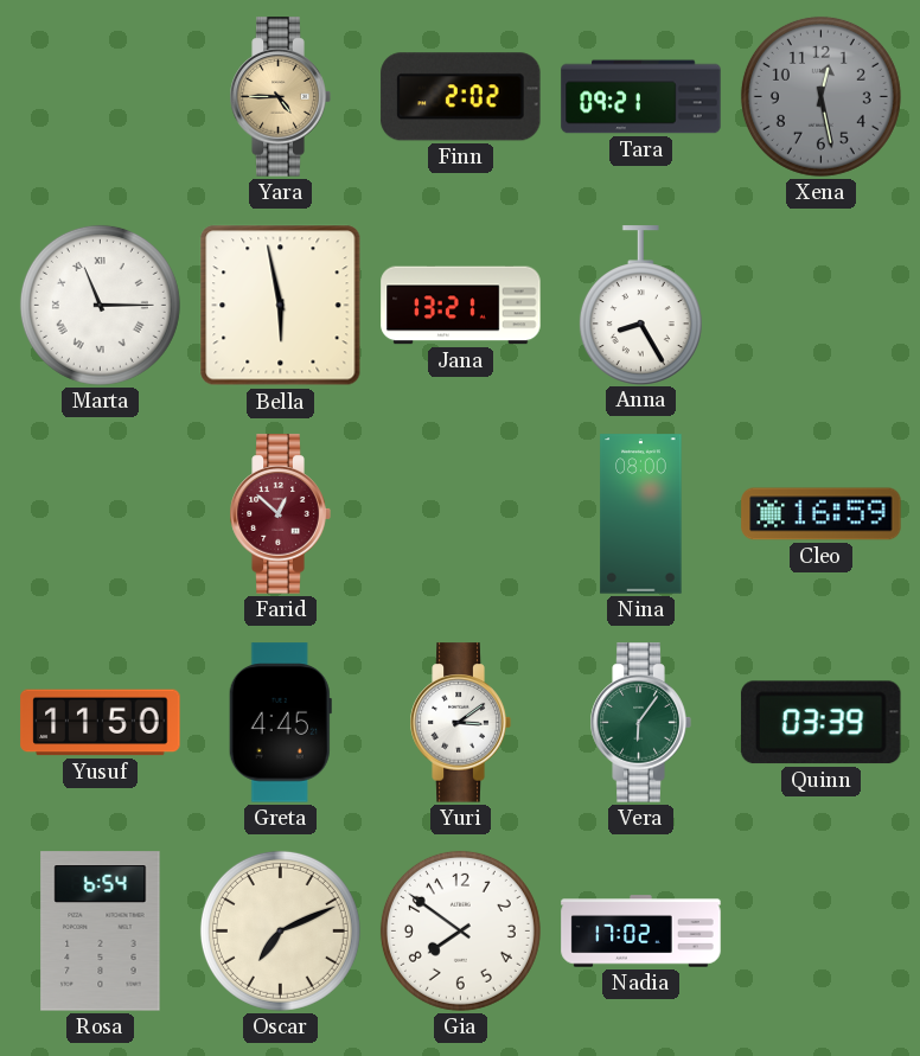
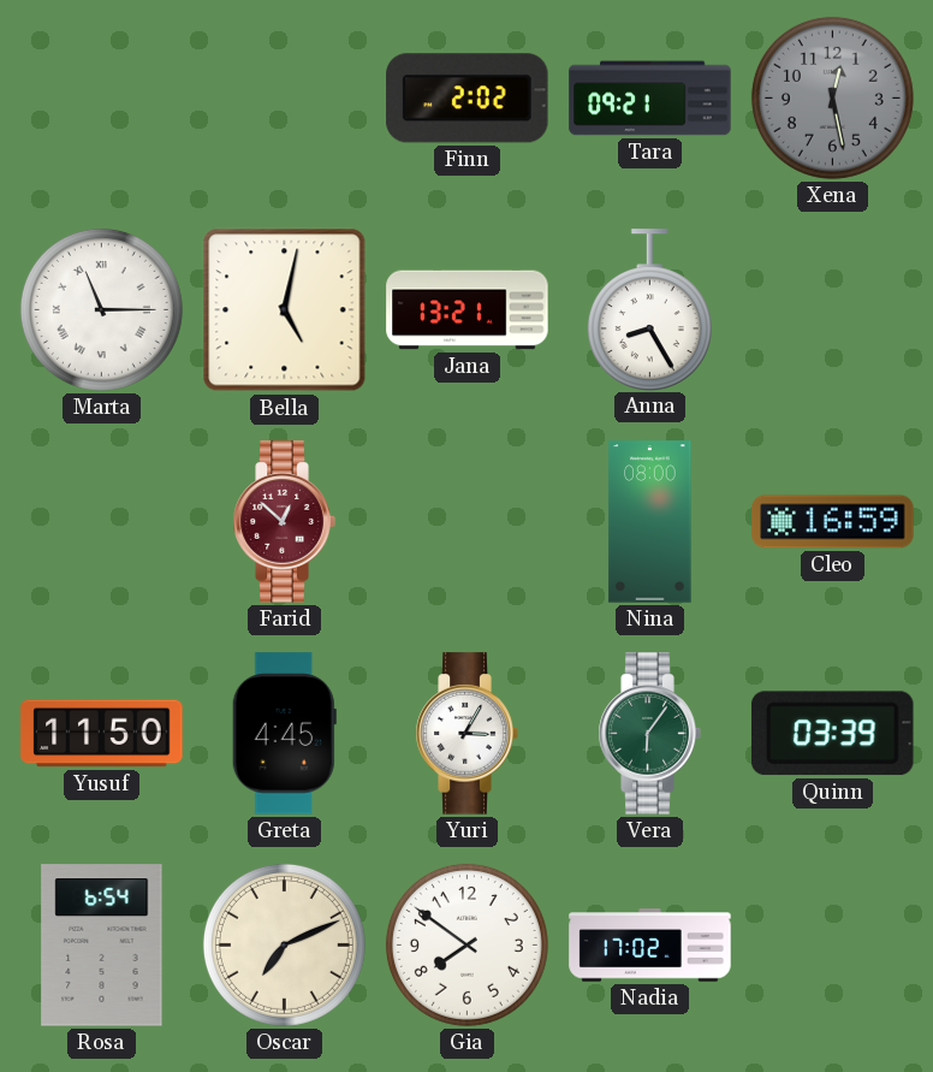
Yara: 4:45 -> none
Bella: 5:58 -> 5:02
Yuri: 3:09 -> 3:05
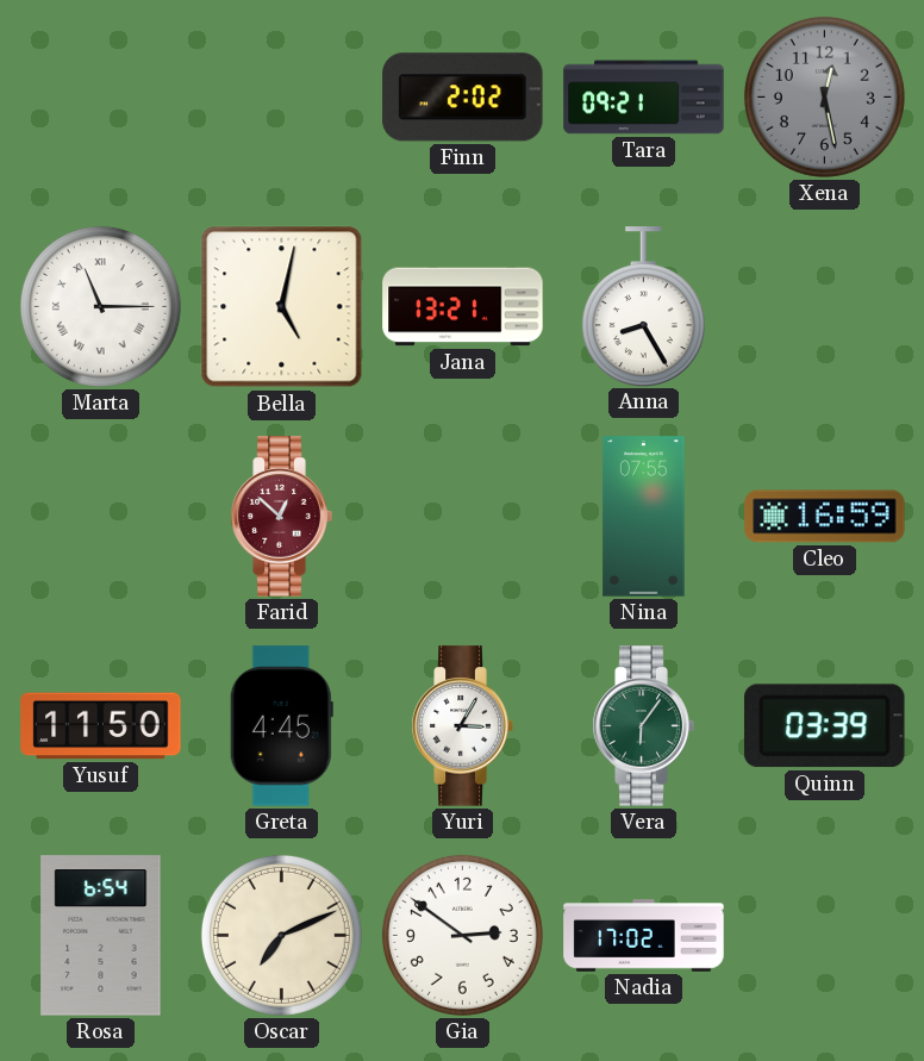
Nina: 08:00 -> 07:55
Gia: 7:51 -> 2:51
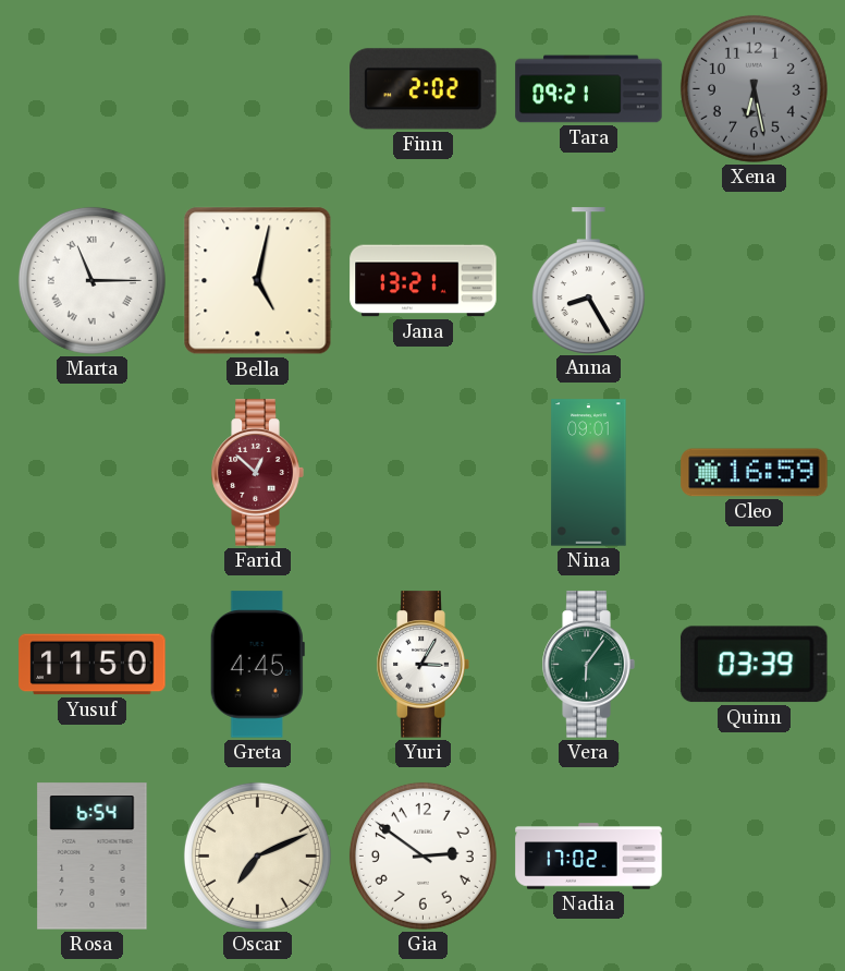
Xena: 12:28 -> 6:28
Nina: 07:55 -> 09:01
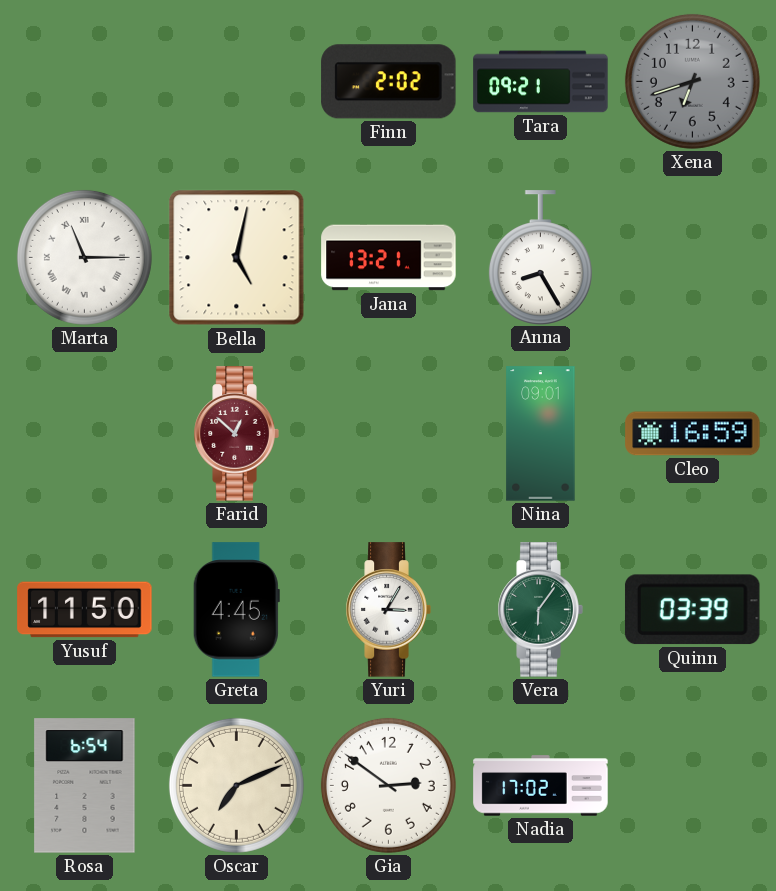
Xena: 6:28 -> 6:42
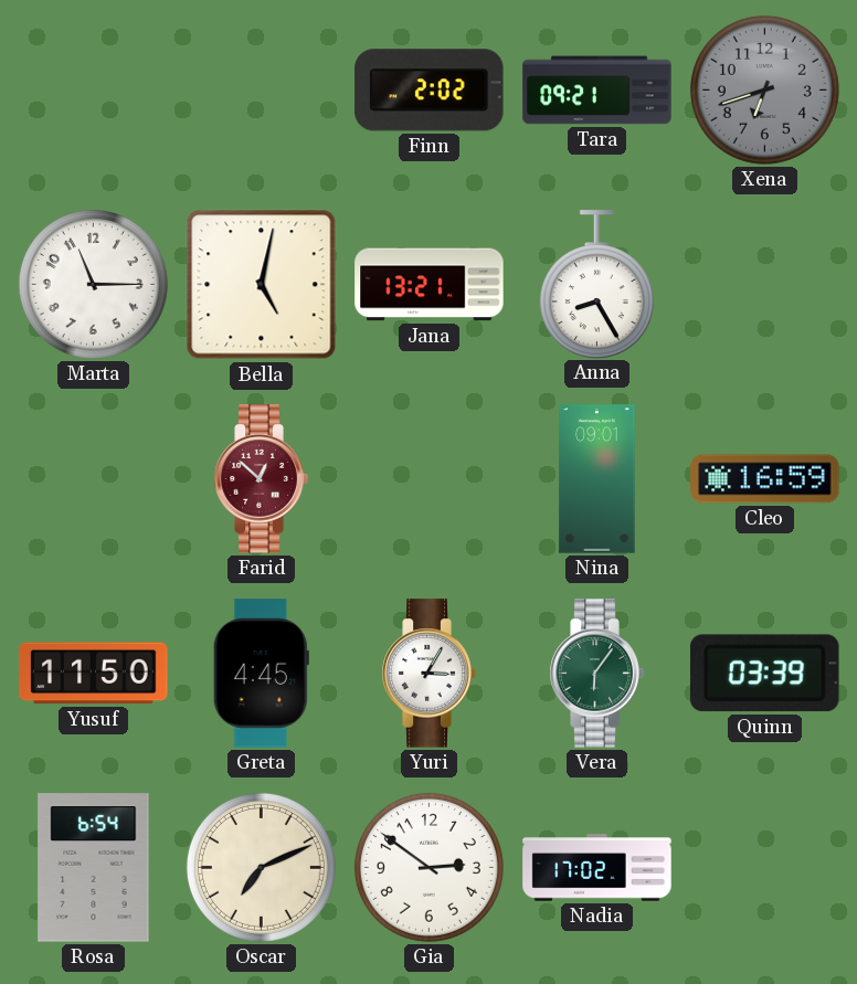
Marta numerals: Roman -> Arabic
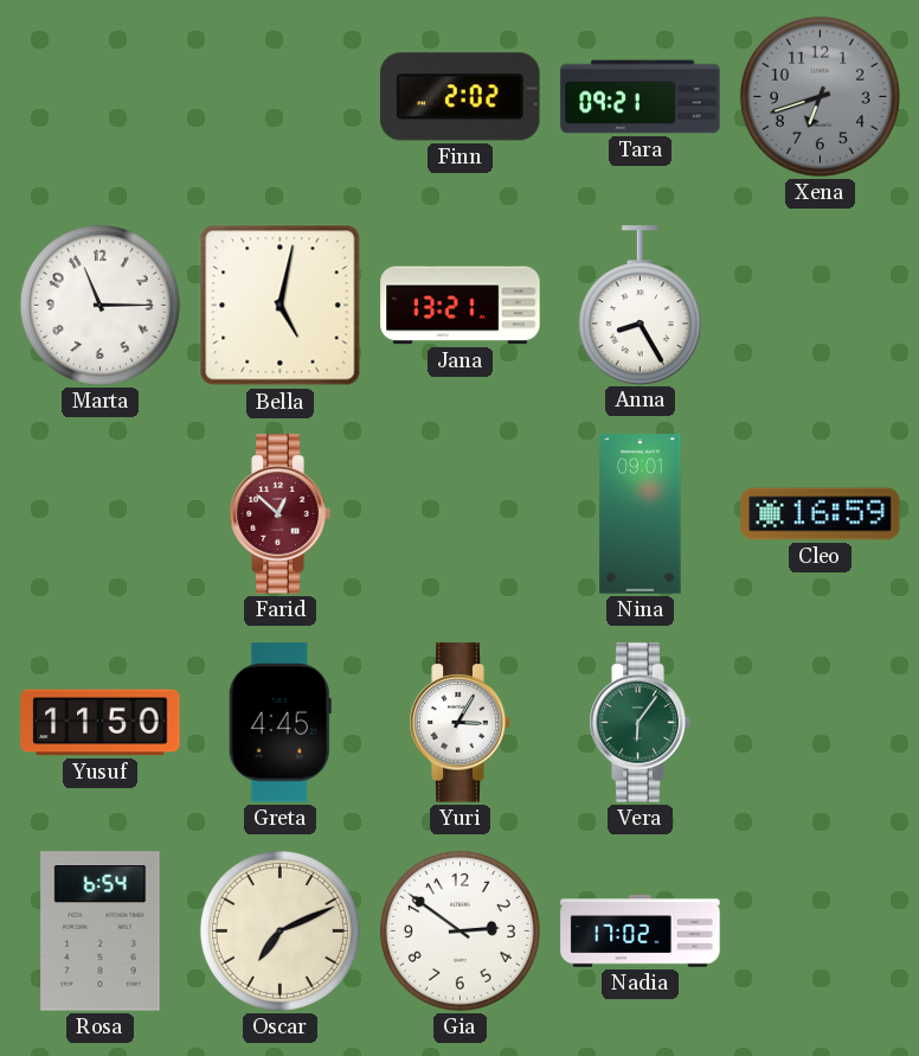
Quinn: 03:39 -> none
